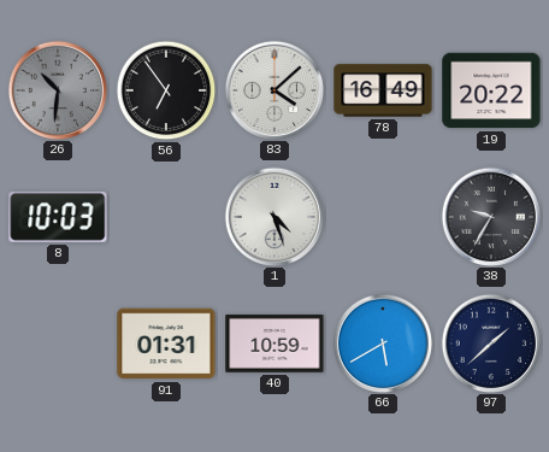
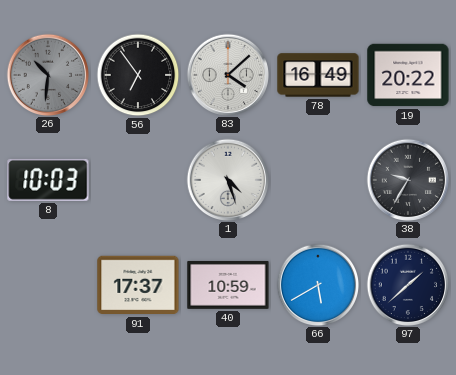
91: 01:31 -> 17:37
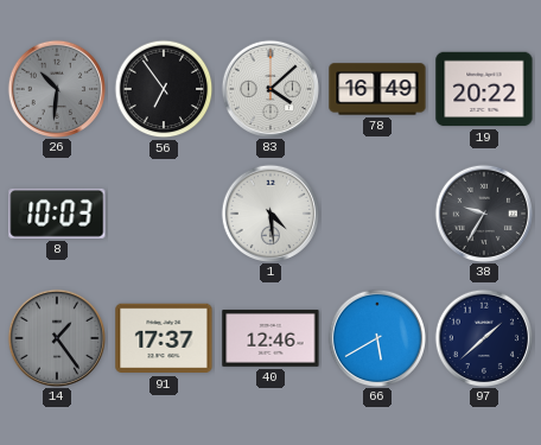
1: 4:27 -> 4:29
14: none -> 1:24
40: 10:59 -> 12:46
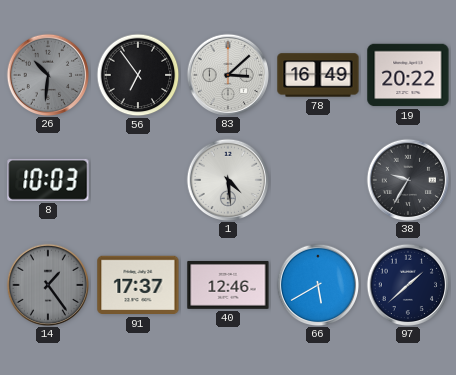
83: 4:08 -> 3:08
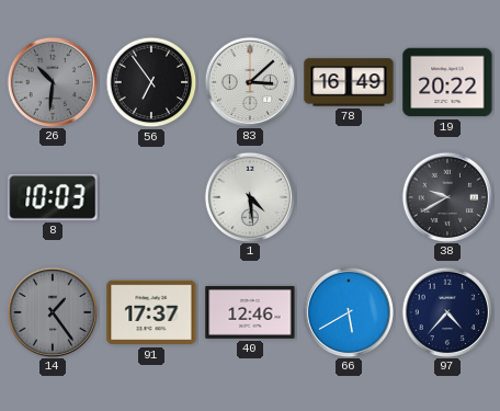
38: 9:35 -> 9:40
97: 1:38 -> 4:37
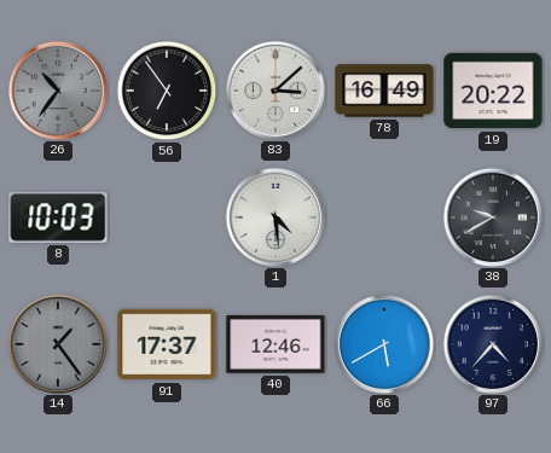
26: 10:31 -> 10:36
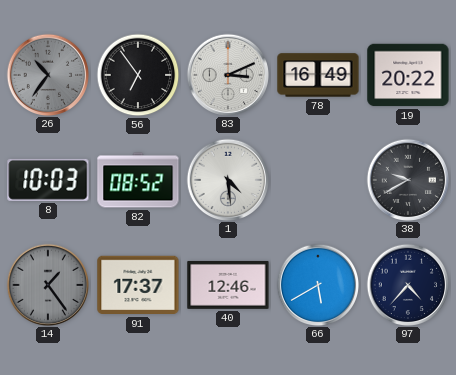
83: 3:08 -> 3:11
82: none -> 08:52
